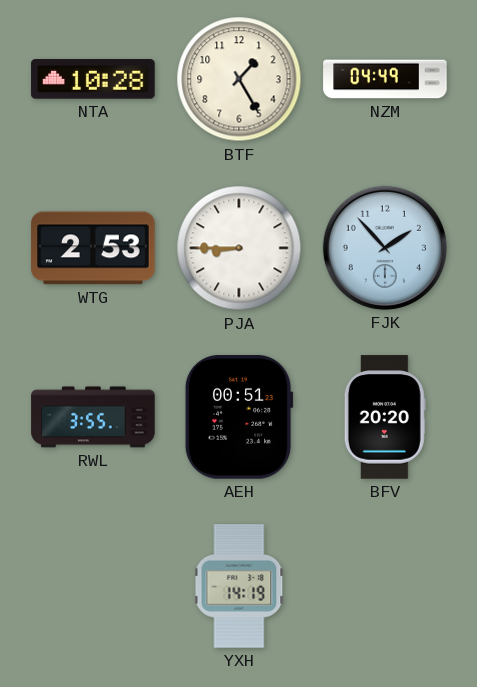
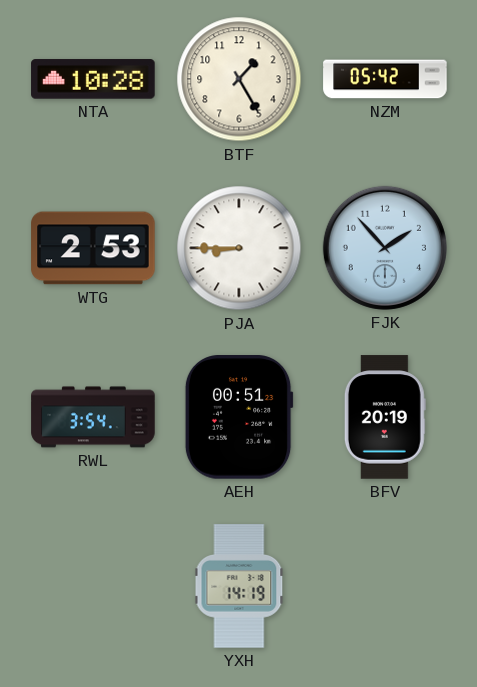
NZM: 04:49 -> 05:42
RWL: 3:55 -> 3:54
BFV: 20:20 -> 20:19
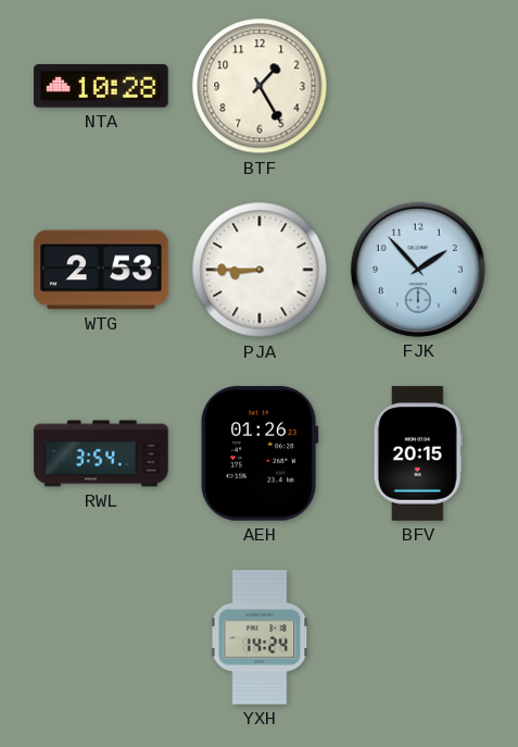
NZM: 05:42 -> none
AEH: 00:51 -> 01:26
BFV: 20:19 -> 20:15
YXH: 14:19 -> 14:24
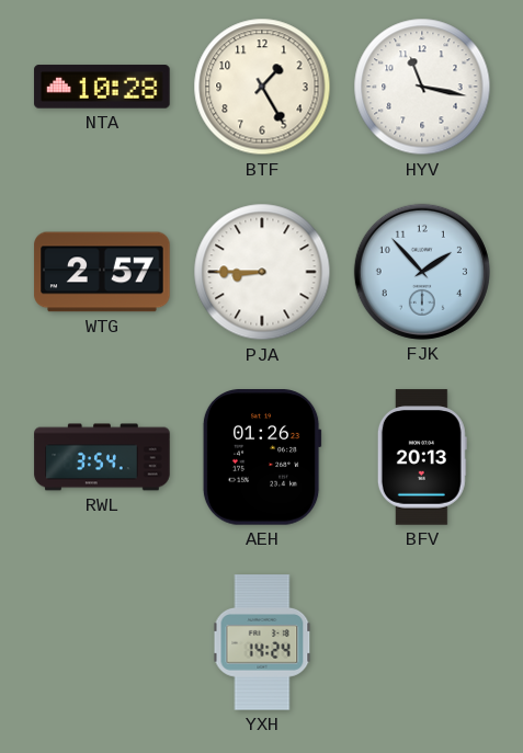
HYV: none -> 11:17
WTG: 2:53 -> 2:57
BFV: 20:15 -> 20:13
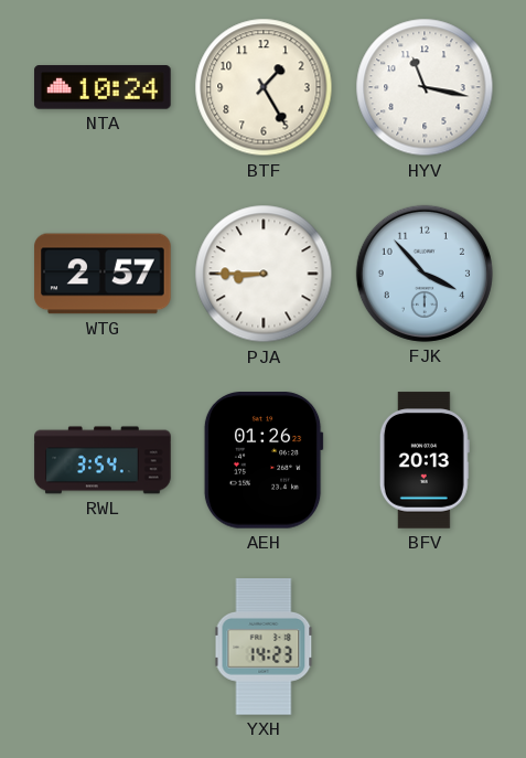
NTA: 10:28 -> 10:24
FJK: 1:53 -> 3:53
YXH: 14:24 -> 14:23
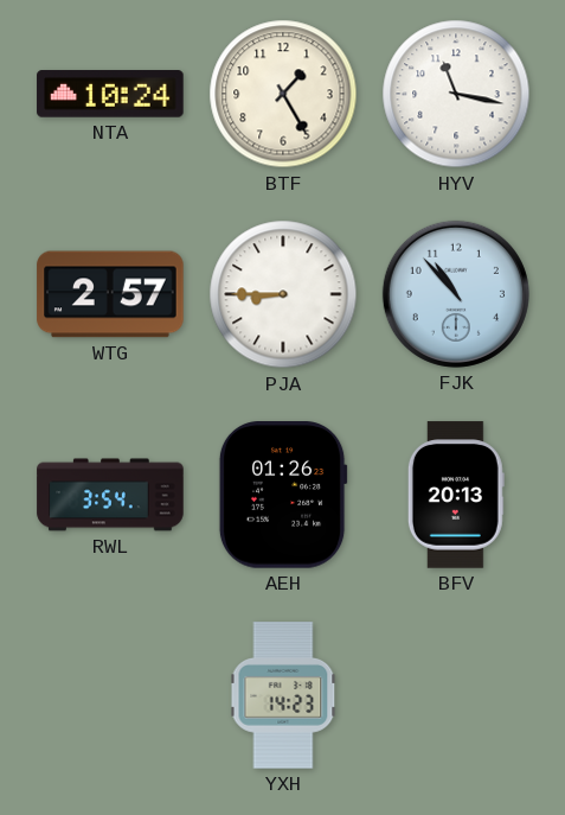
FJK: 3:53 -> 10:53
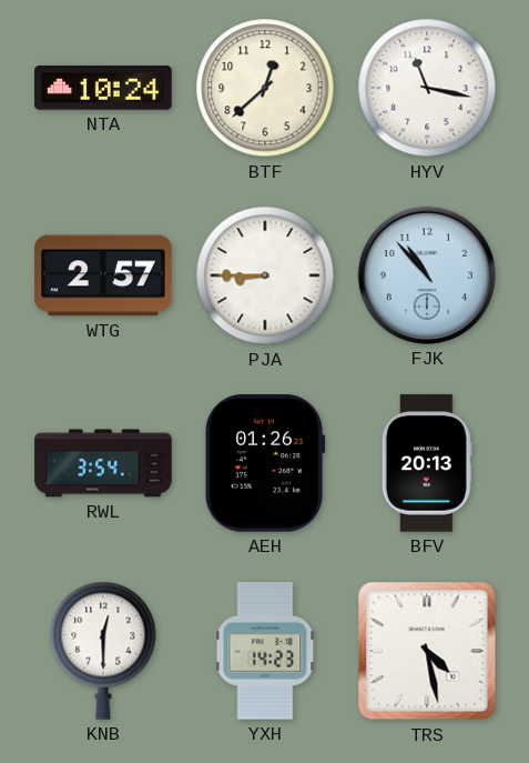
BTF: 1:25 -> 12:38
KNB: none -> 12:30
TRS: none -> 4:28
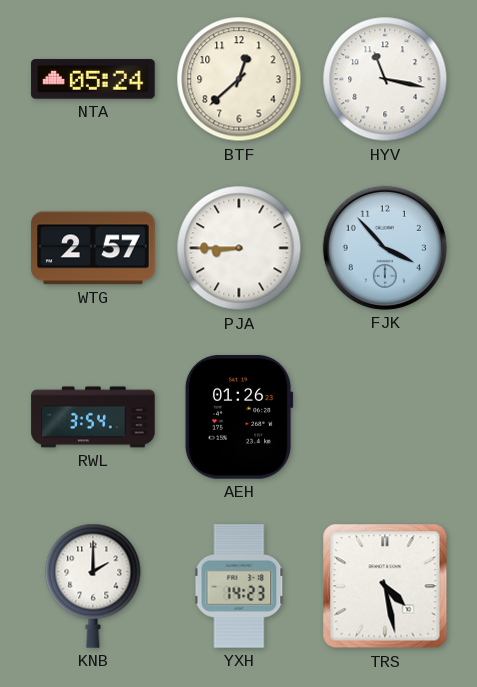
NTA: 10:24 -> 05:24
FJK: 10:53 -> 3:53
BFV: 20:13 -> none
KNB: 12:30 -> 2:00
